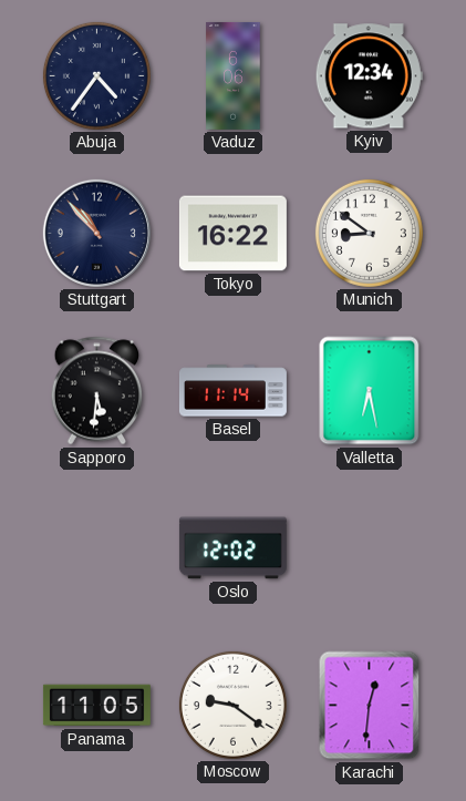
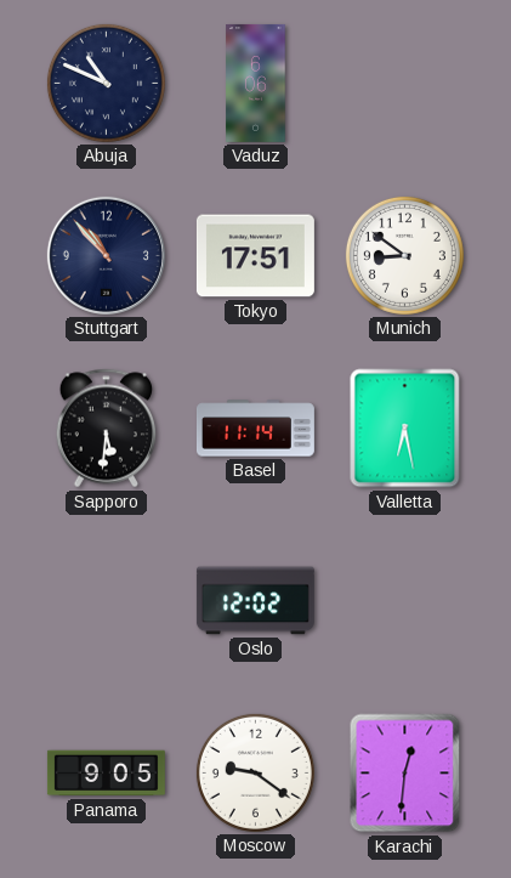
Abuja: 4:36 -> 10:49
Kyiv: 12:34 -> none
Tokyo: 16:22 -> 17:51
Panama: 11:05 -> 9:05
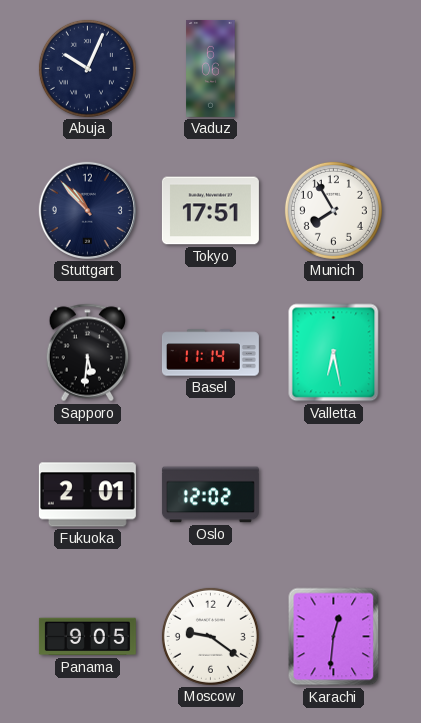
Abuja: 10:49 -> 10:04
Munich: 8:51 -> 7:55
Fukuoka: none -> 2:01
